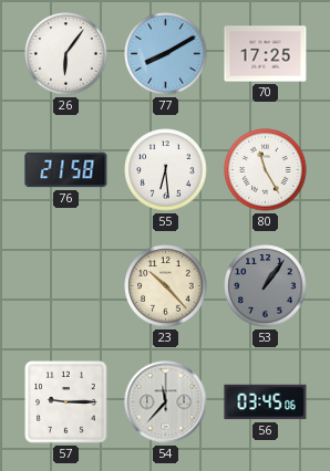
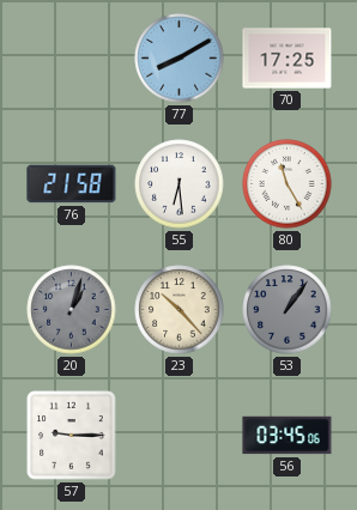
26: 6:06 -> none
20: none -> 1:03
54: 11:37 -> none
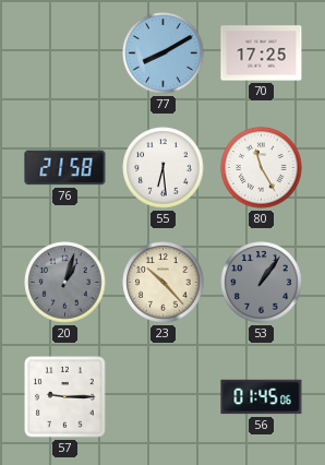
56: 03:45 -> 01:45
